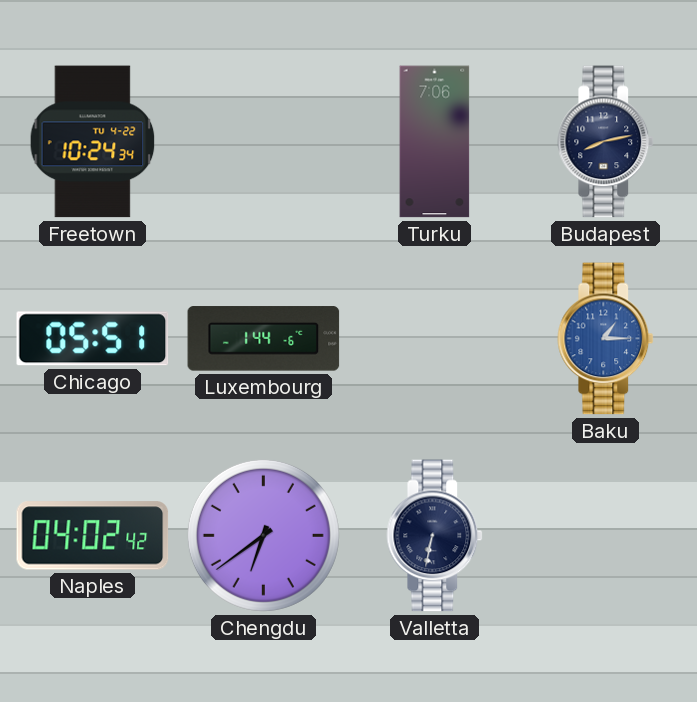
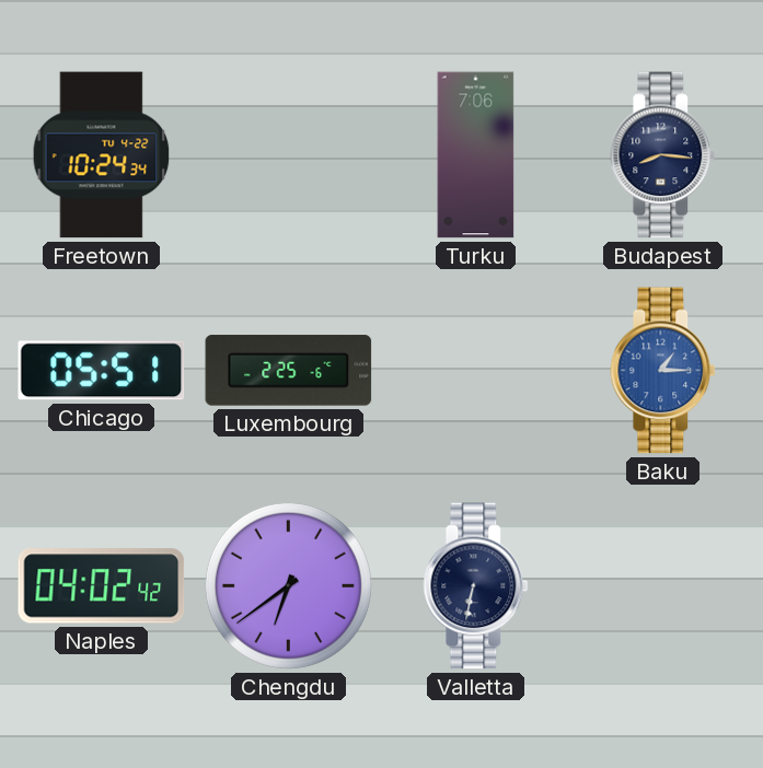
Budapest: 8:13 -> 8:16
Luxembourg: 1:44 -> 2:25
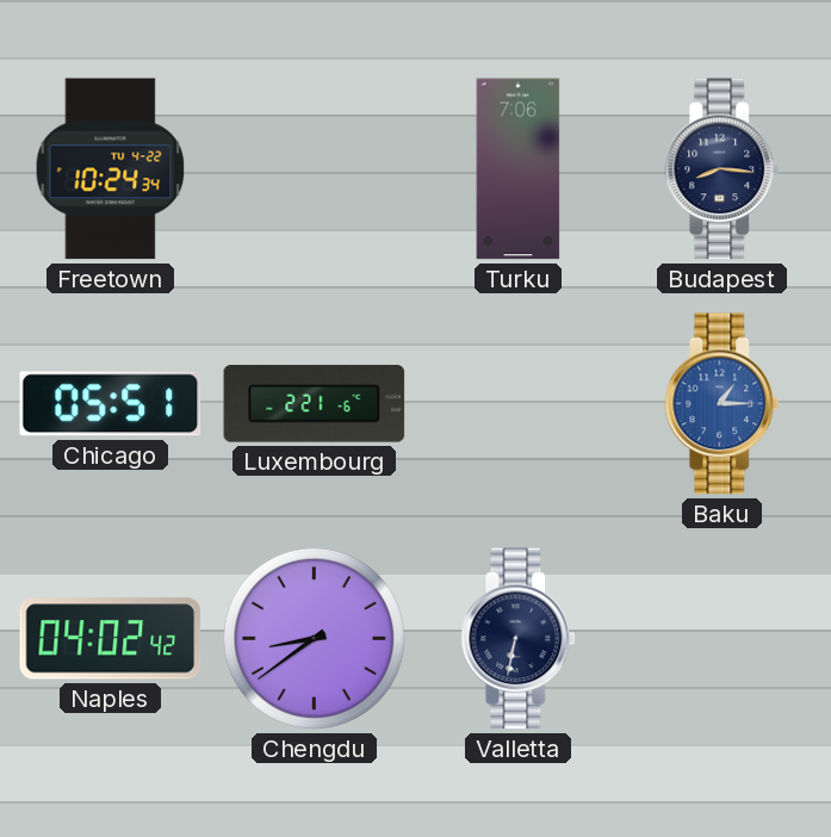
Luxembourg: 2:25 -> 2:21
Chengdu: 6:39 -> 8:39
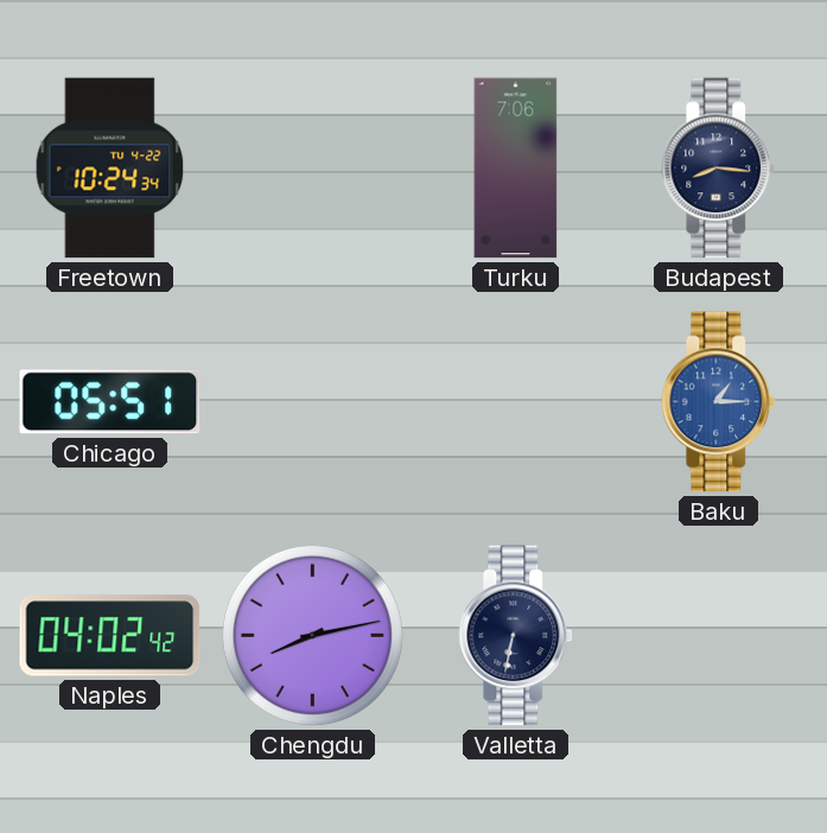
Luxembourg: 2:21 -> none
Chengdu: 8:39 -> 8:13
